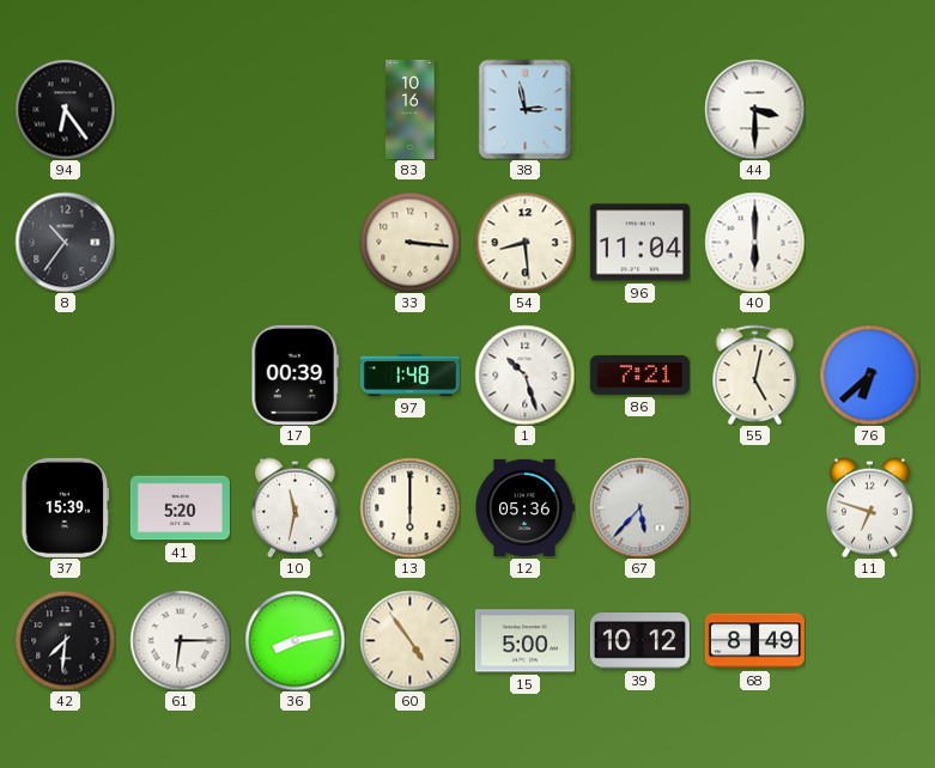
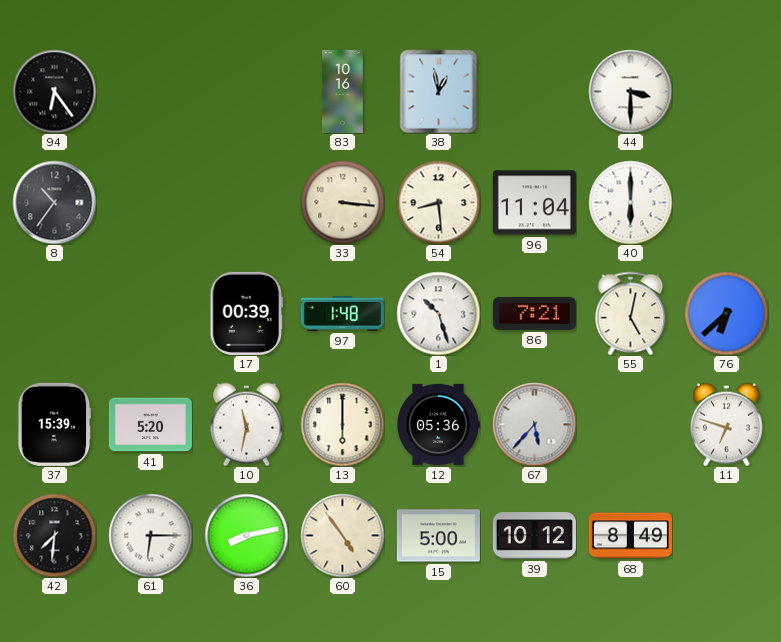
38: 2:58 -> 12:58
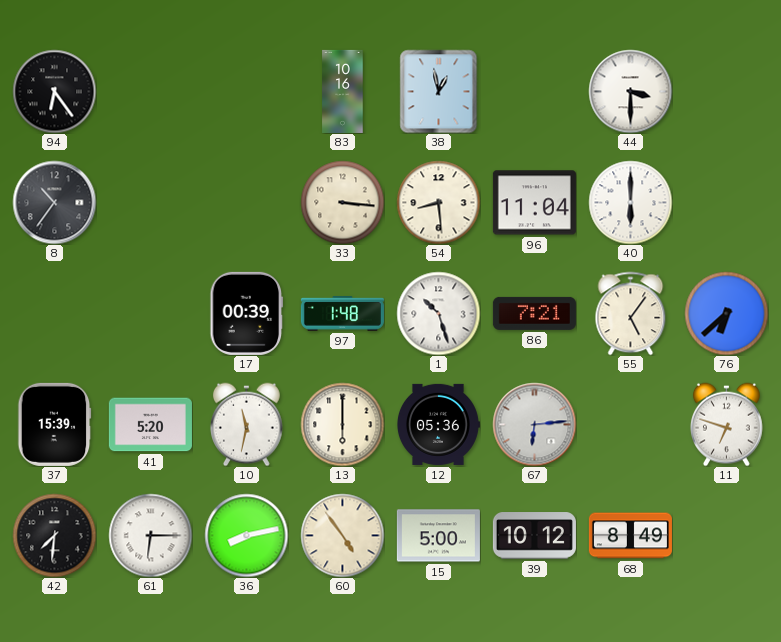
55: 5:02 -> 5:06
67: 5:37 -> 6:14
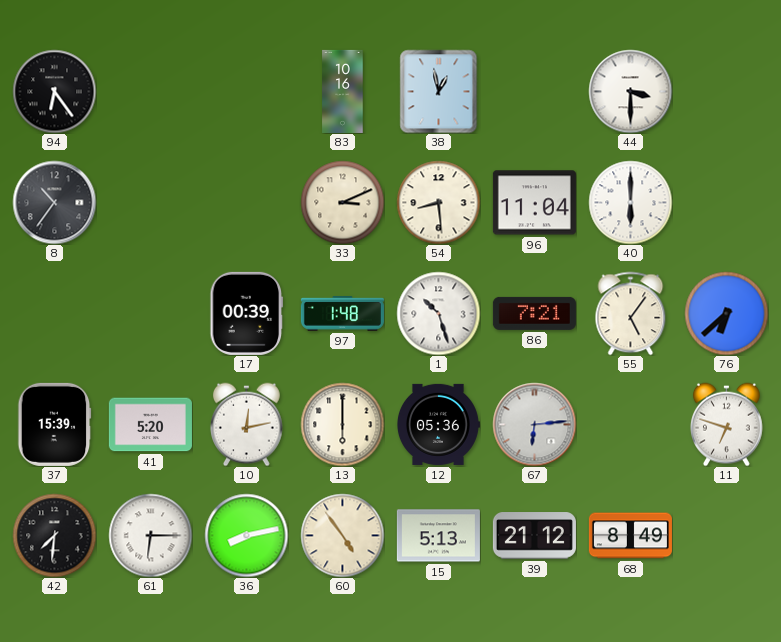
33: 3:16 -> 3:11
10: 11:32 -> 12:13
15: 5:00 -> 5:13
39: 10:12 -> 21:12
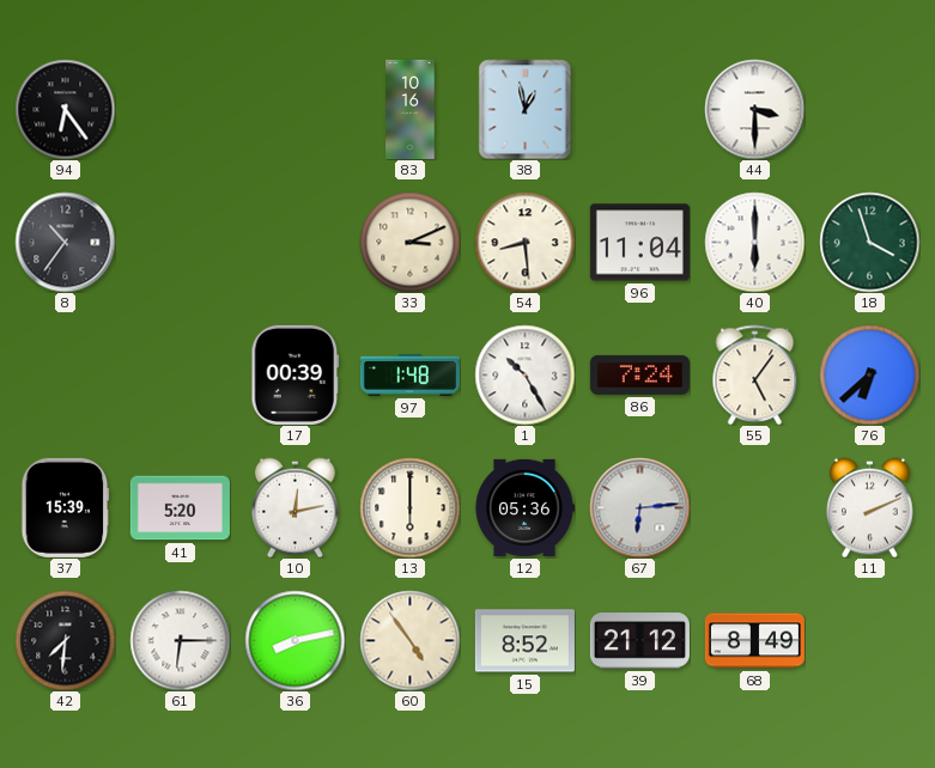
18: none -> 3:57
1: 10:27 -> 10:25
86: 7:21 -> 7:24
11: 6:48 -> 2:11
15: 5:13 -> 8:52
